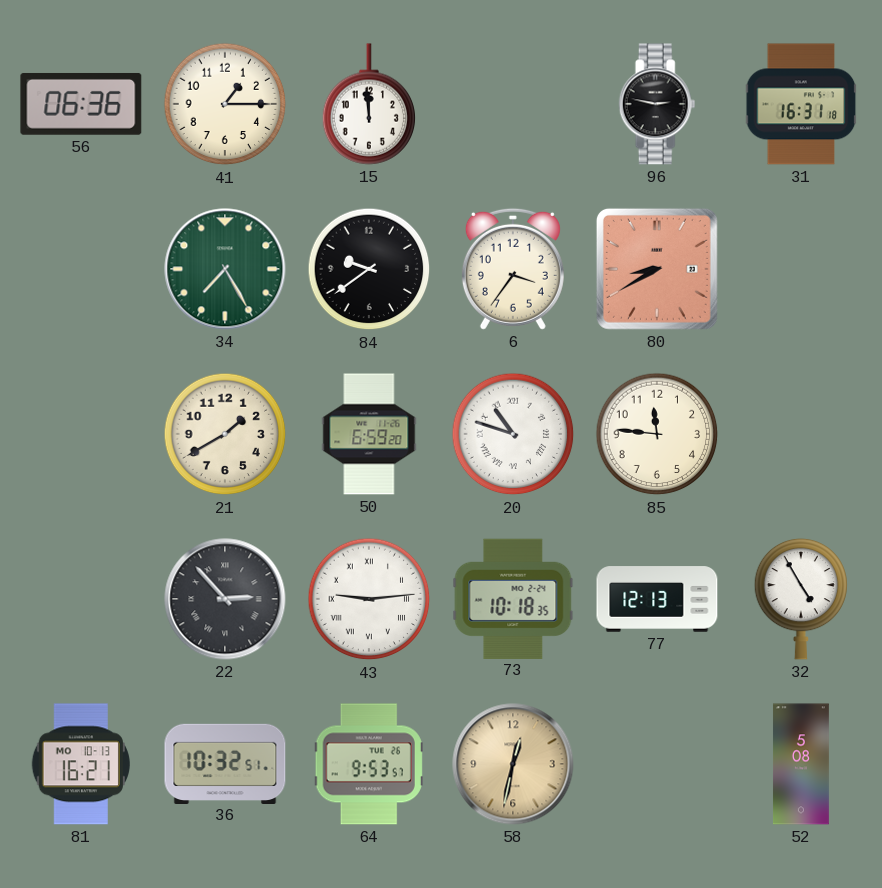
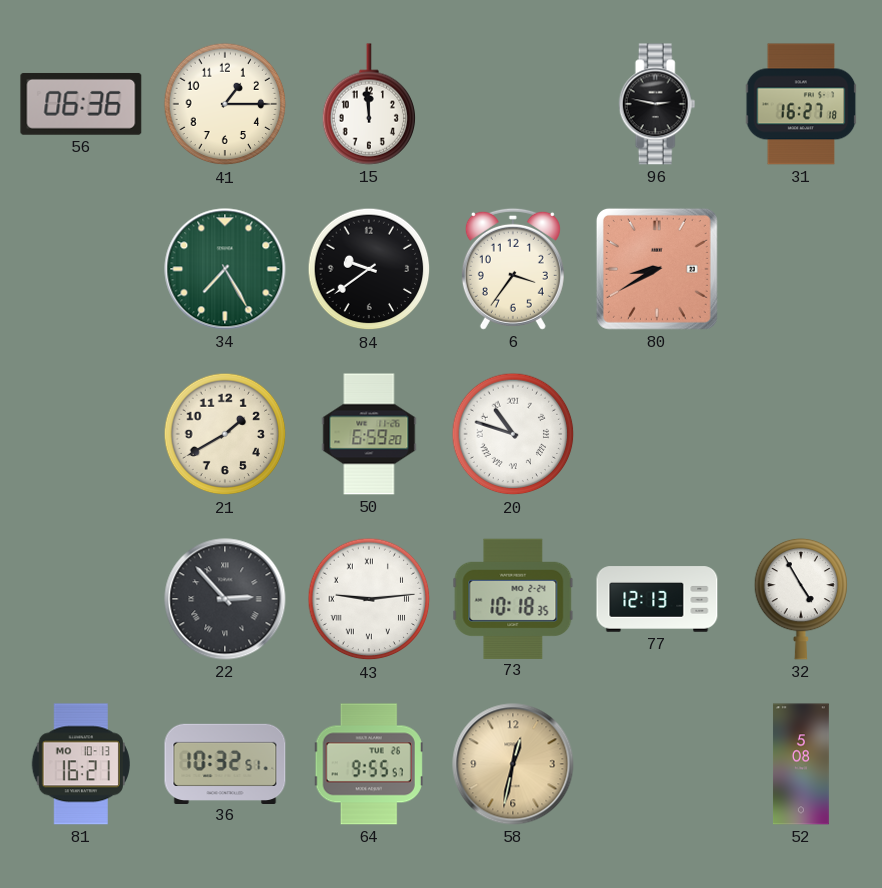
31: 16:31 -> 16:27
85: 11:46 -> none
64: 9:53 -> 9:55
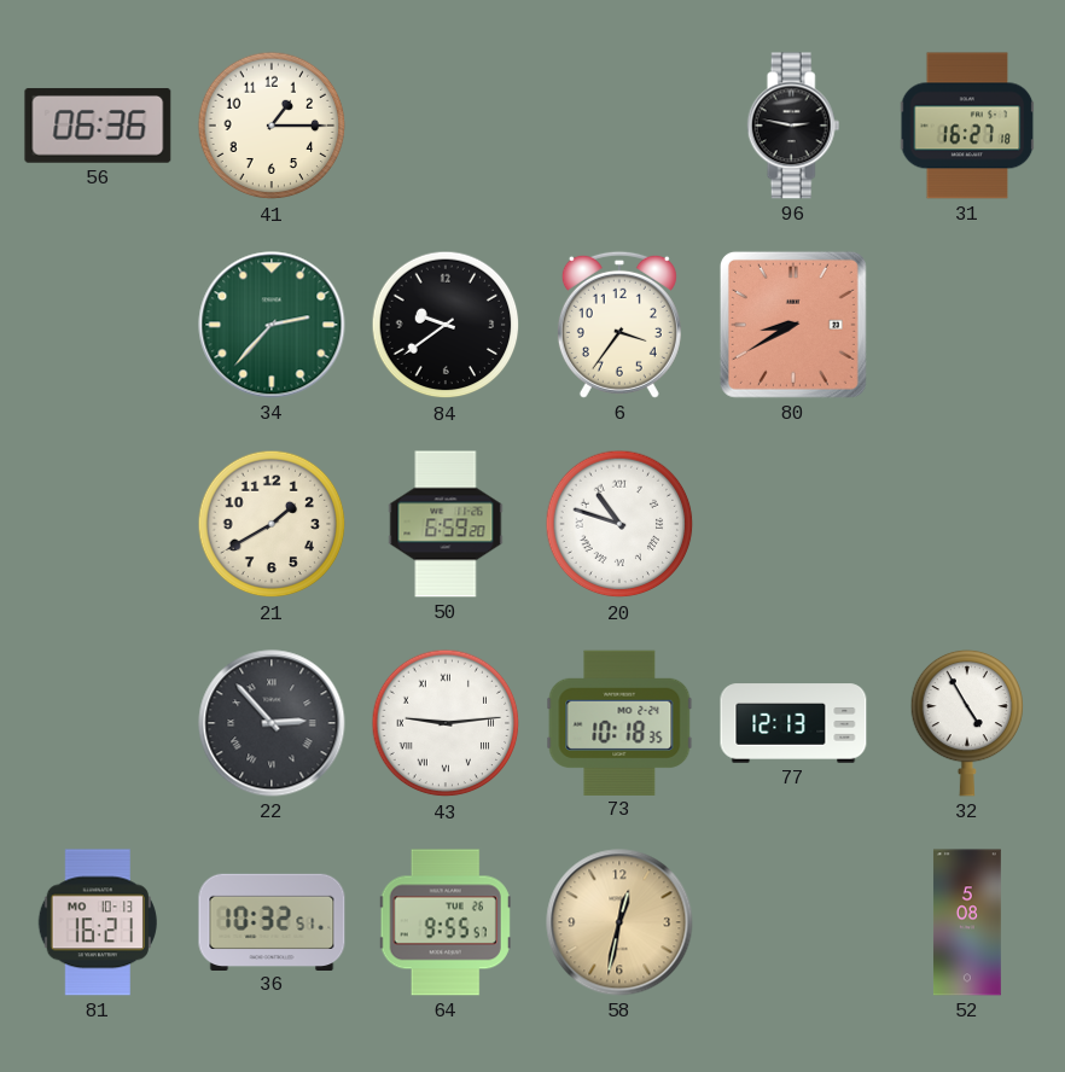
15: 11:59 -> none
34: 7:25 -> 2:37
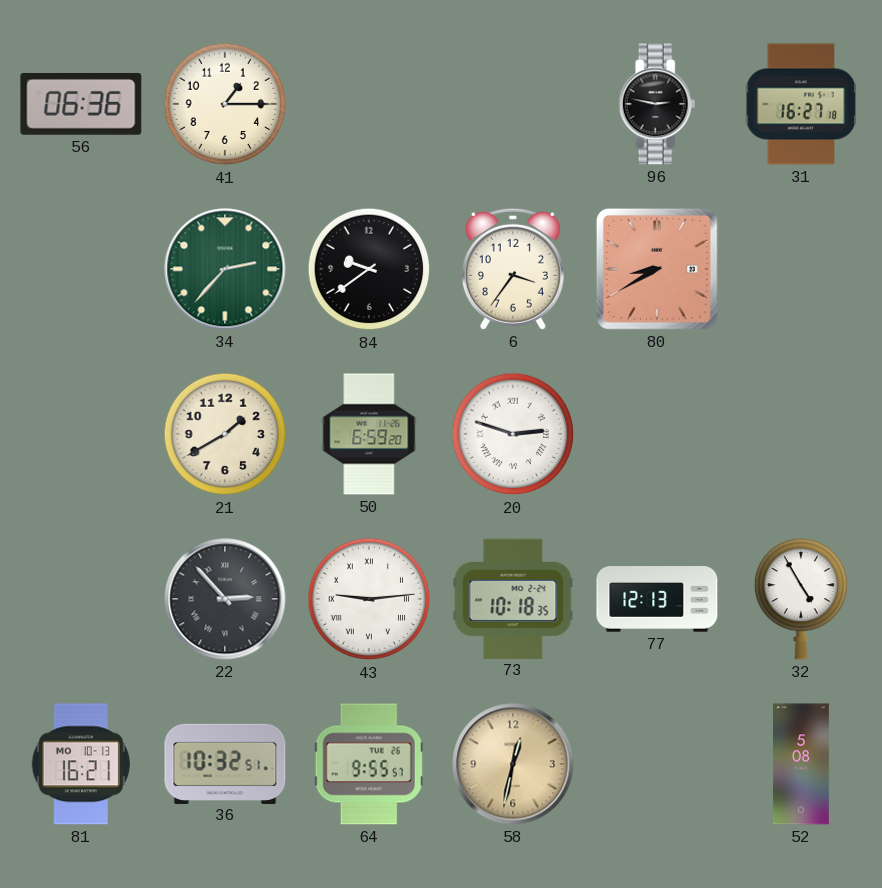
20: 10:48 -> 2:48
